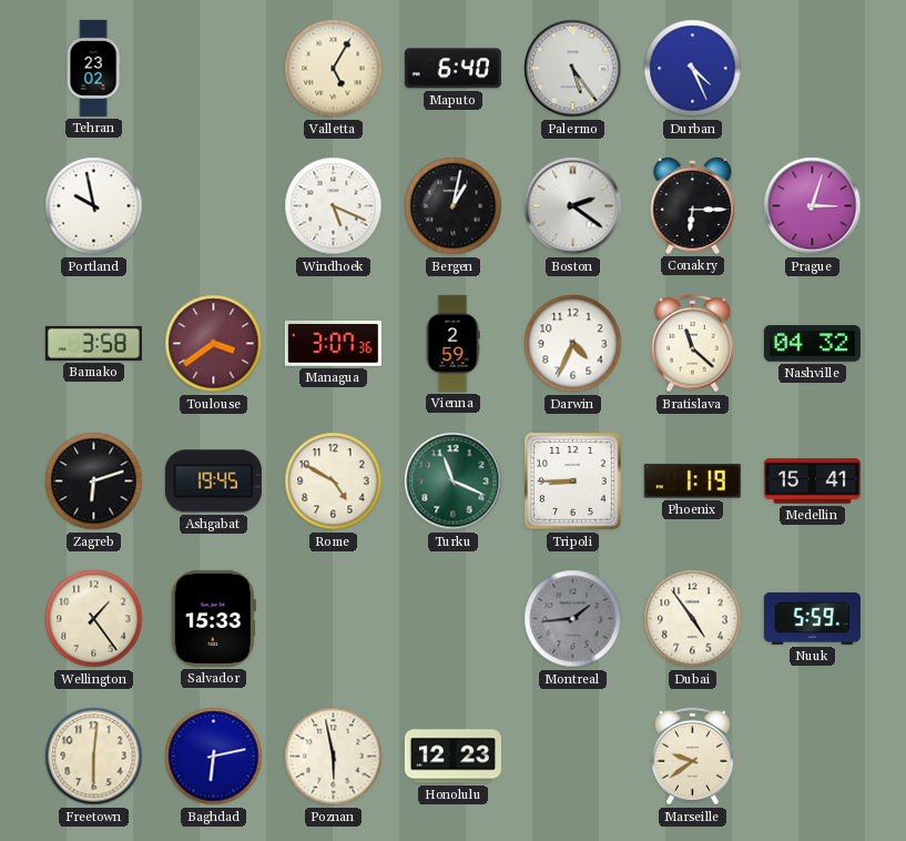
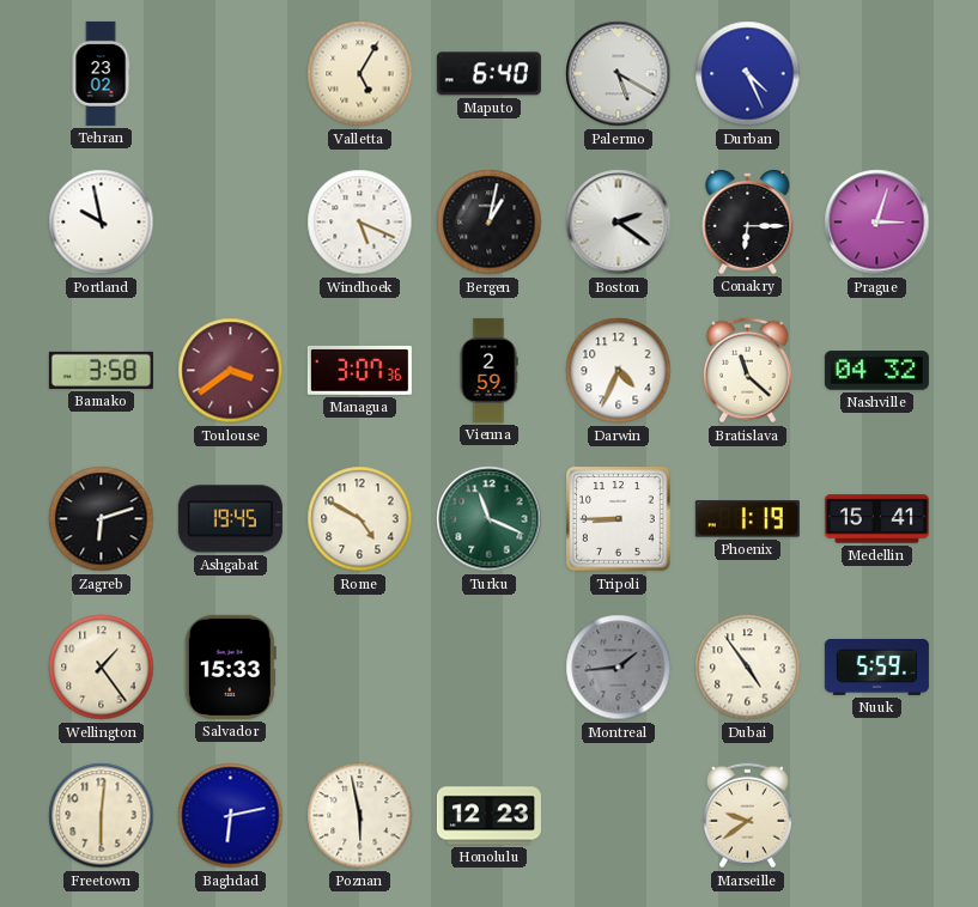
Palermo: 5:24 -> 5:20
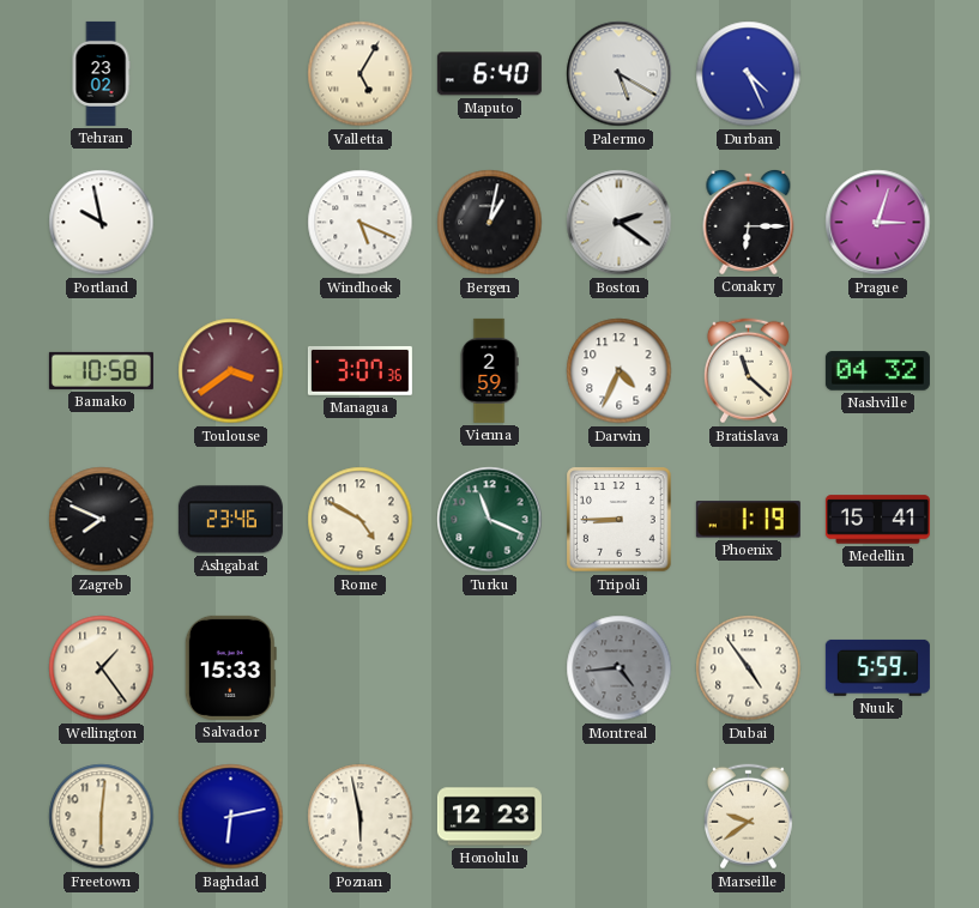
Bamako: 3:58 -> 10:58
Zagreb: 6:12 -> 7:49
Ashgabat: 19:45 -> 23:46
Montreal: 1:44 -> 4:44
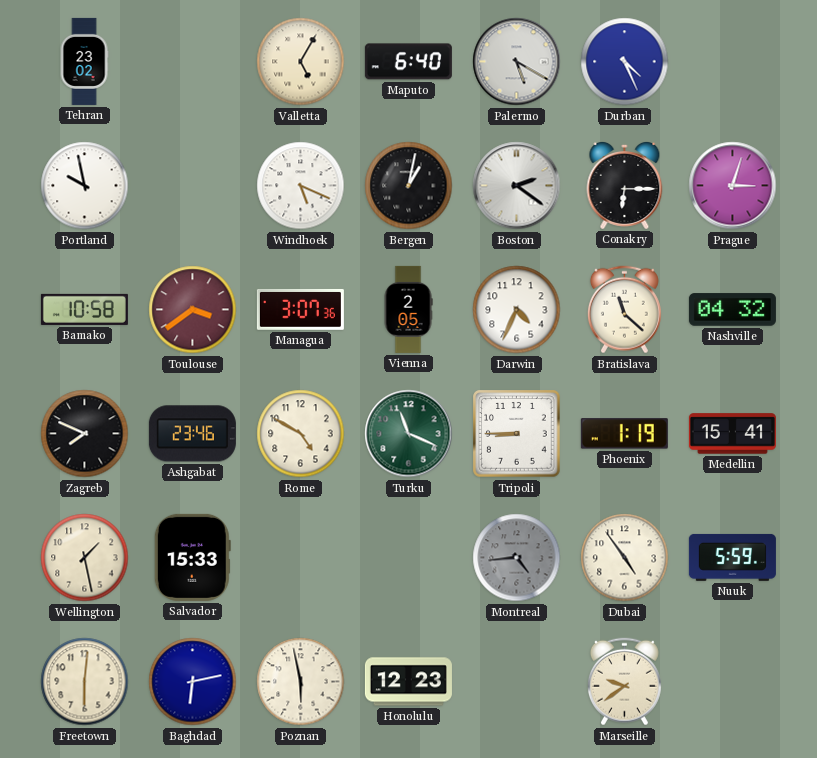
Vienna: 2:59 -> 2:05
Wellington: 1:24 -> 1:28
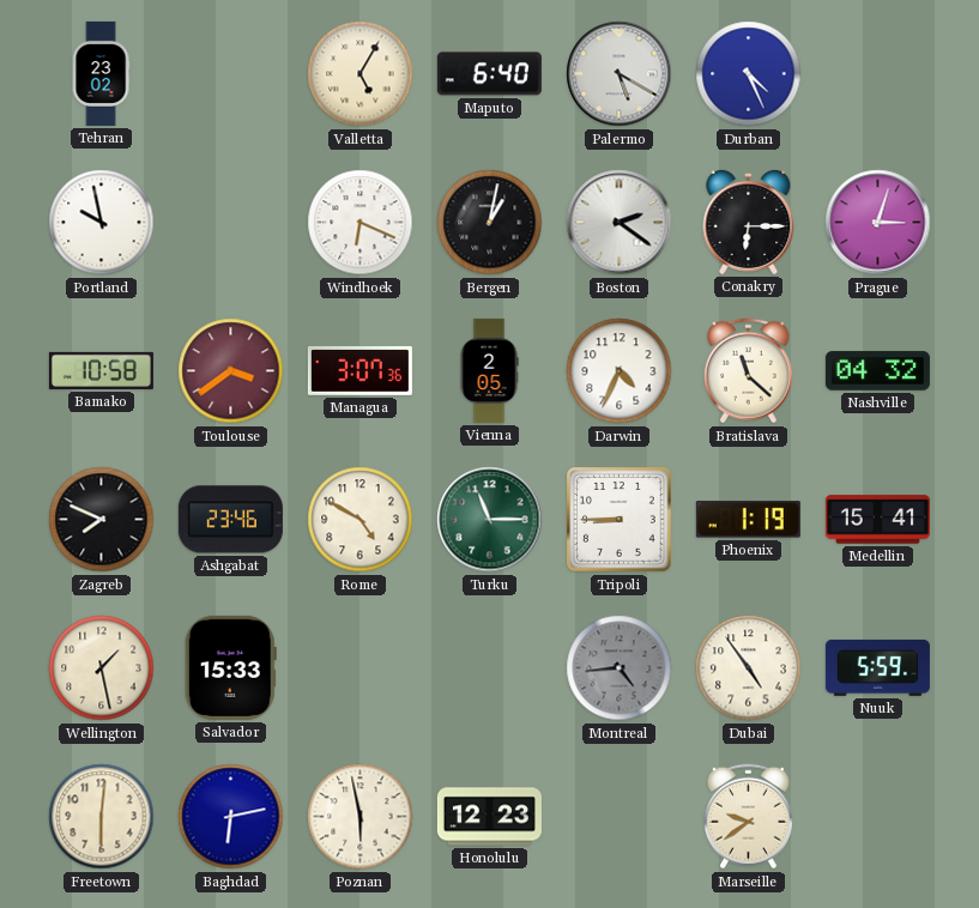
Windhoek: 5:19 -> 6:19
Turku: 11:19 -> 11:15
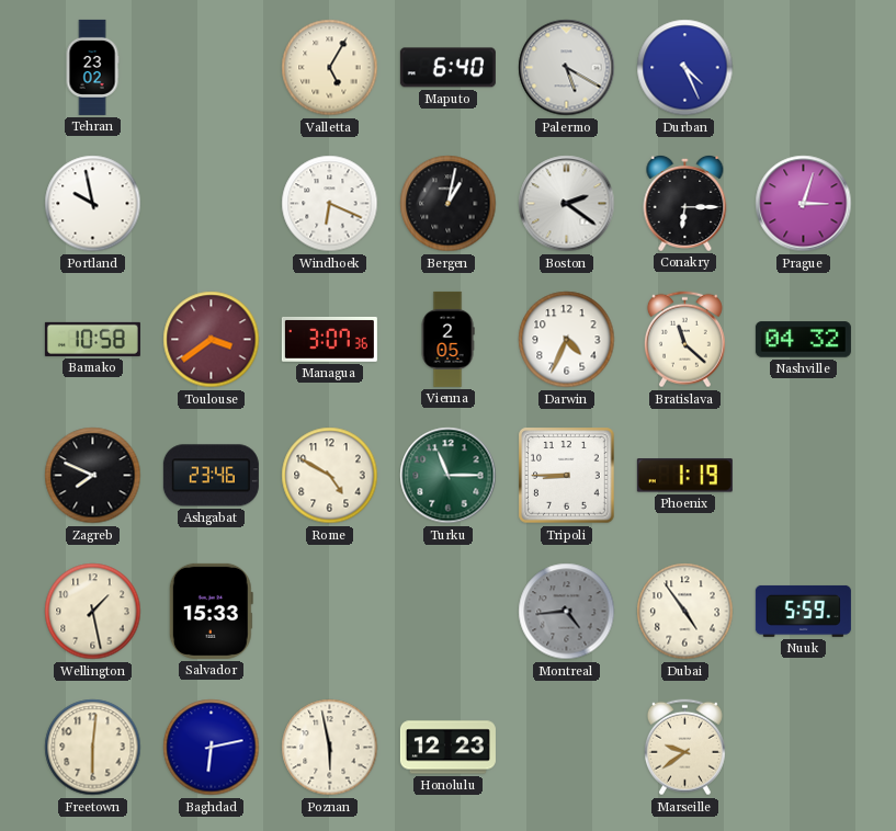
Medellin: 15:41 -> none
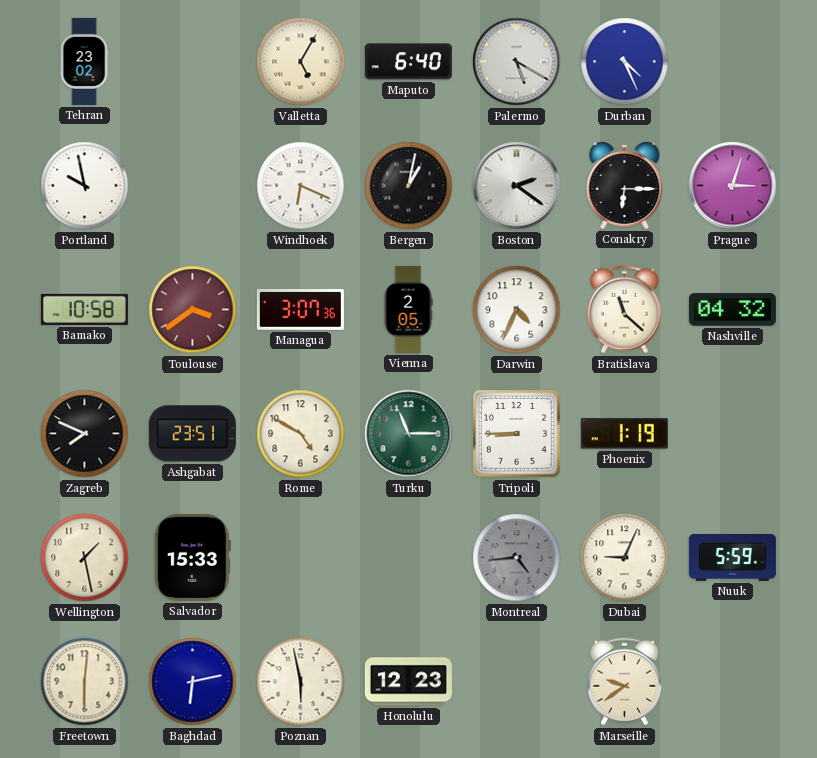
Ashgabat: 23:46 -> 23:51
Dubai: 4:54 -> 9:04
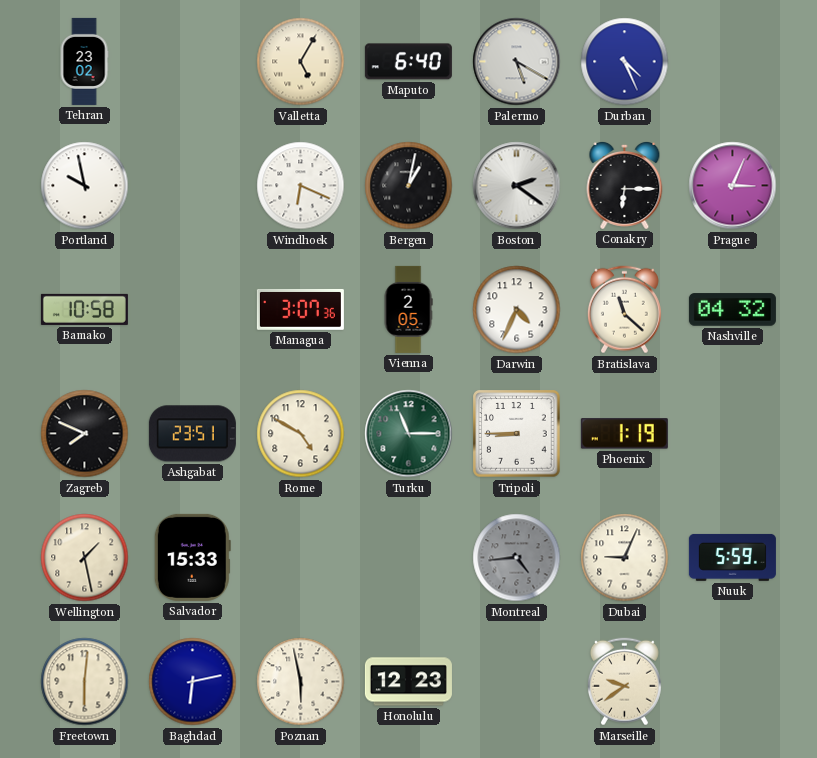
Prague: 3:03 -> 3:04
Toulouse: 3:39 -> none
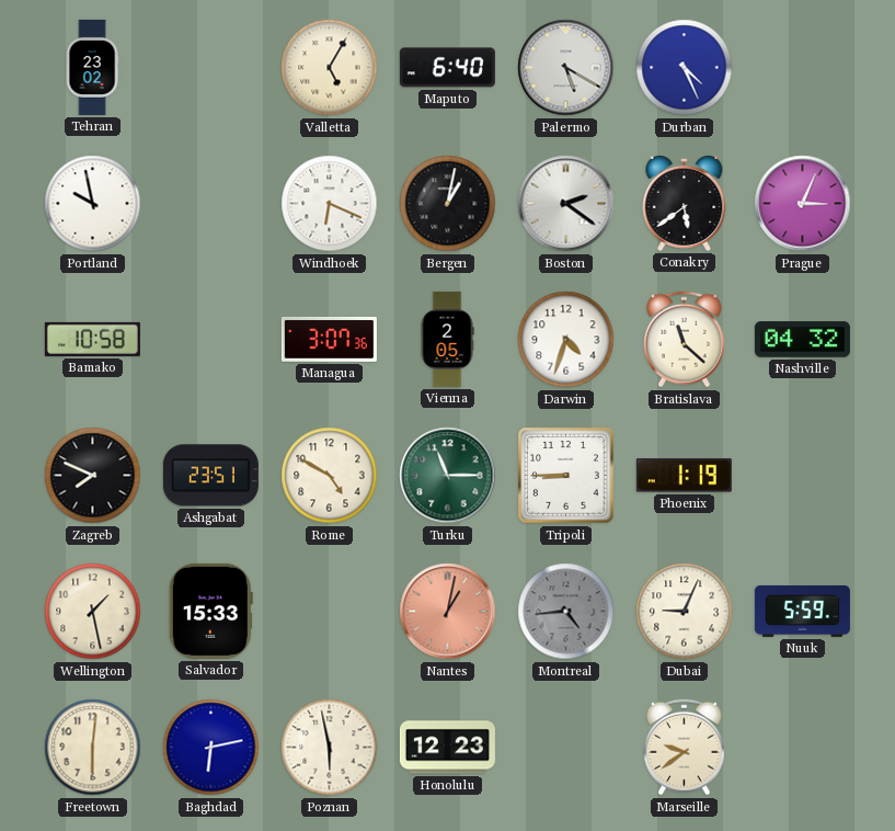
Conakry: 6:15 -> 5:39
Darwin: 4:34 -> 4:33
Nantes: none -> 1:02
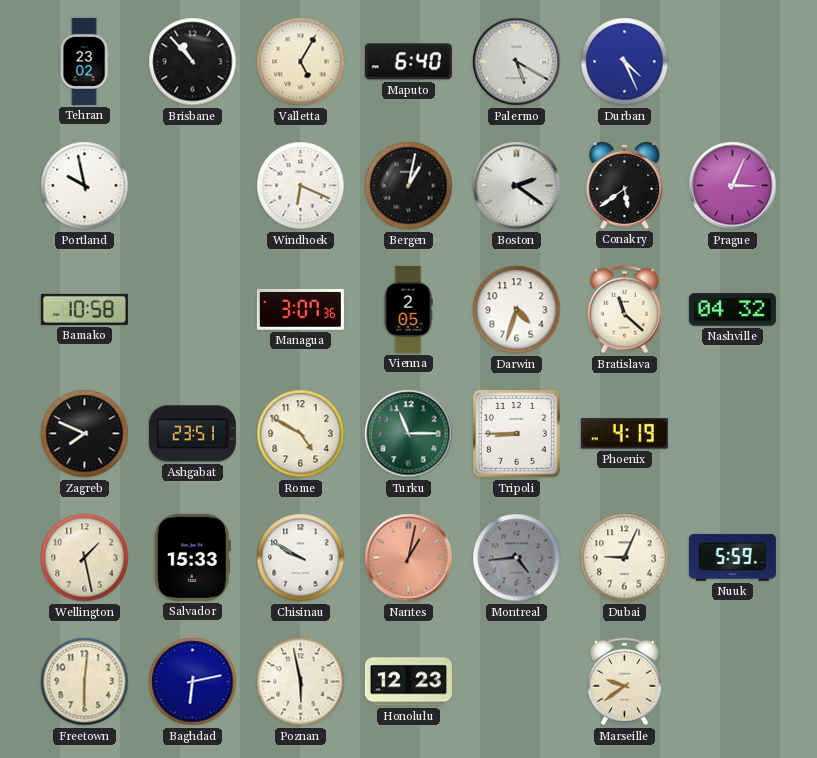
Brisbane: none -> 10:53
Phoenix: 1:19 -> 4:19
Chisinau: none -> 9:50
